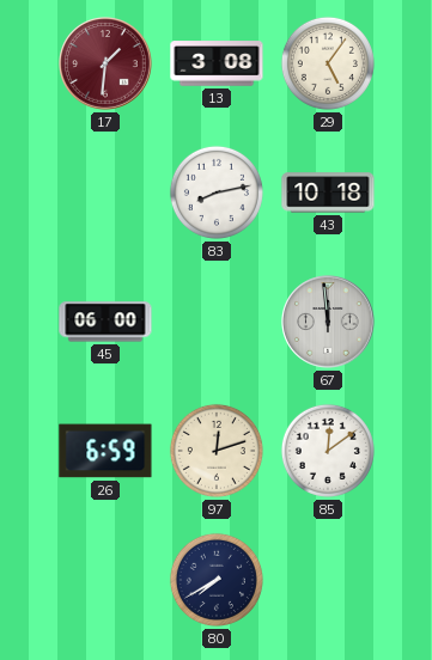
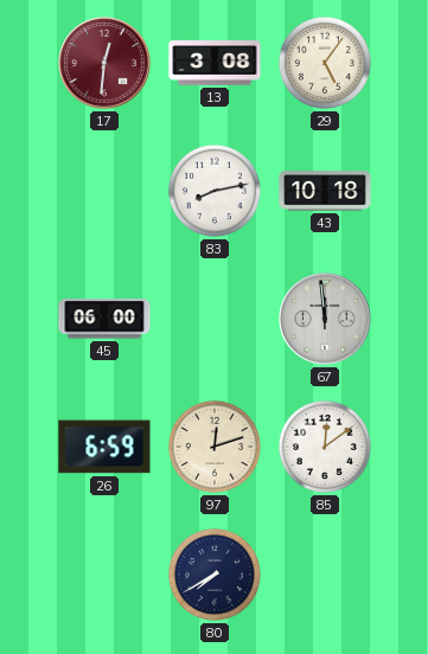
17: 1:31 -> 12:31
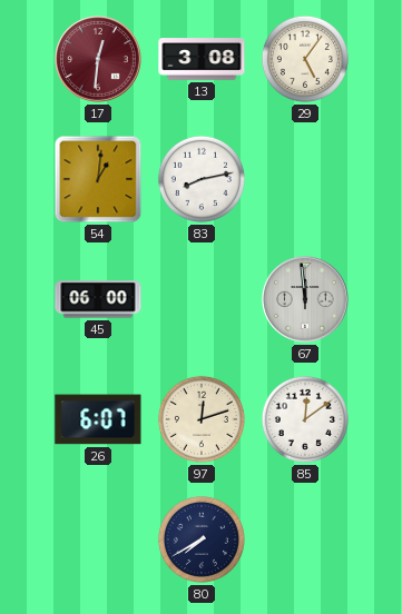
54: none -> 1:01
43: 10:18 -> none
26: 6:59 -> 6:07
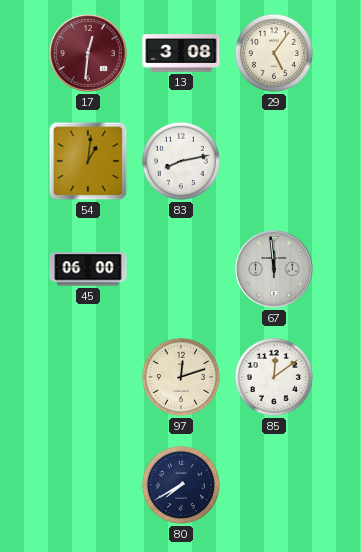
26: 6:07 -> none
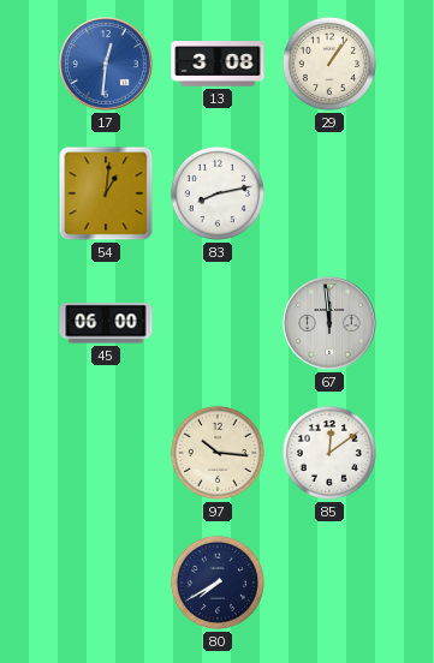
17 dial: burgundy -> blue
29: 5:06 -> 1:06
97: 12:12 -> 10:16
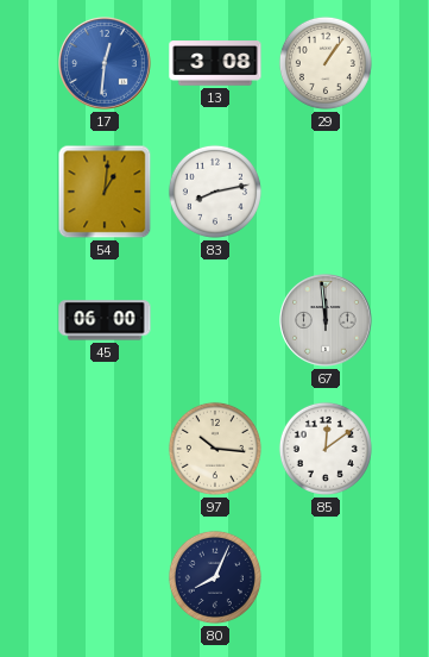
80: 7:40 -> 8:04
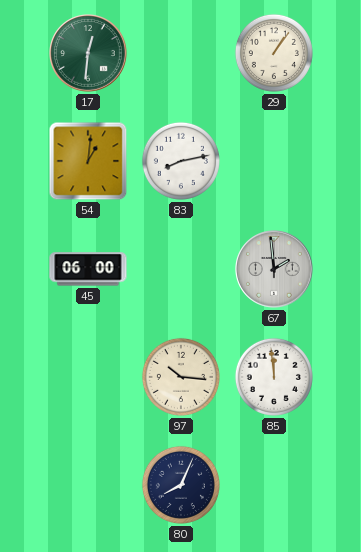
17 dial: blue -> green
13: 3:08 -> none
67: 11:59 -> 1:59
85: 12:09 -> 11:59
